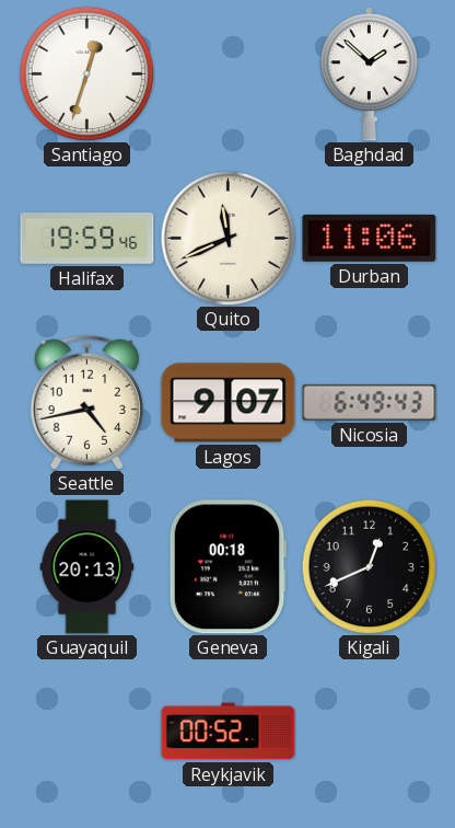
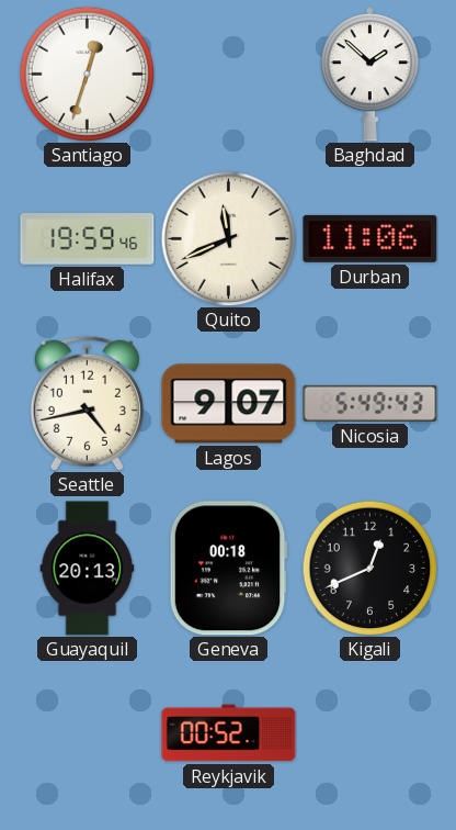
Nicosia: 6:49 -> 5:49
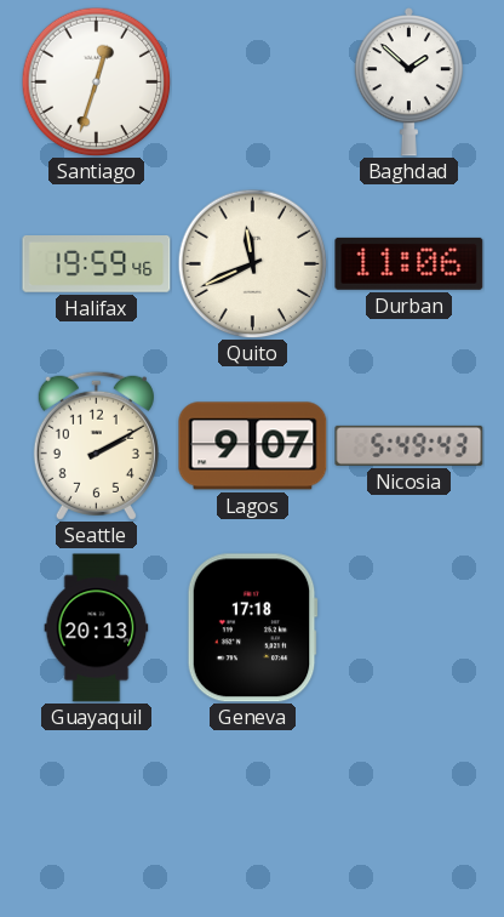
Seattle: 4:43 -> 2:10
Geneva: 00:18 -> 17:18
Kigali: 12:41 -> none
Reykjavik: 00:52 -> none
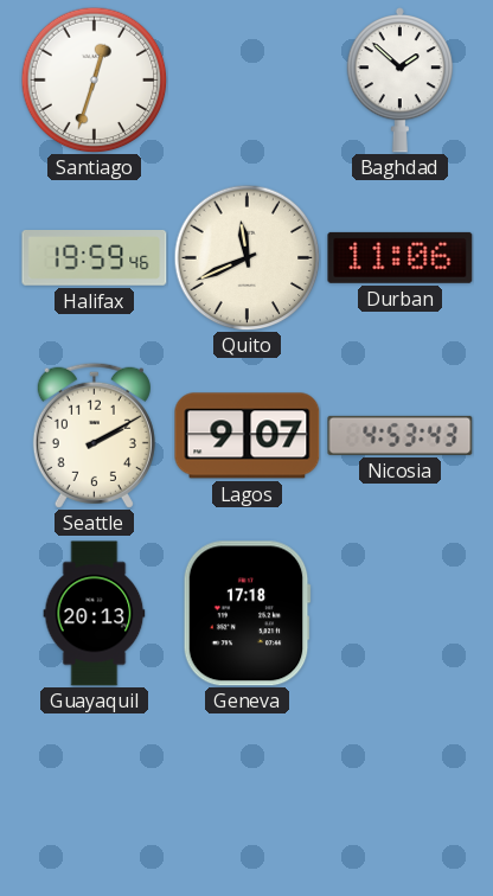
Nicosia: 5:49 -> 4:53
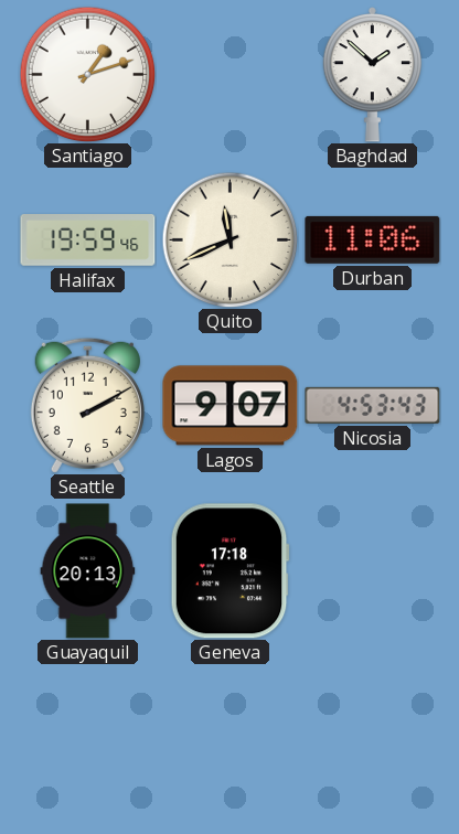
Santiago: 12:33 -> 1:12
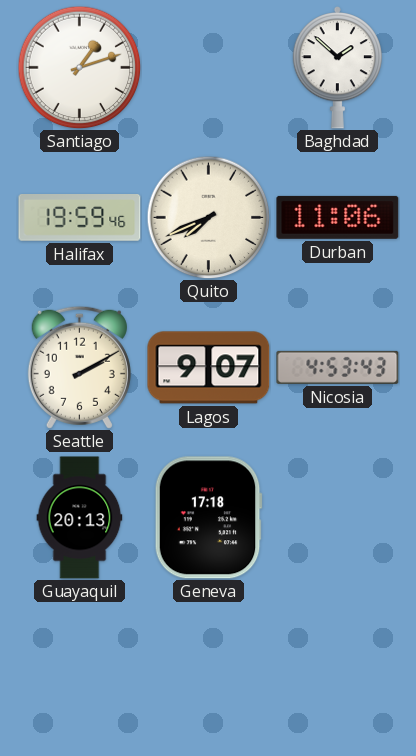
Quito: 11:41 -> 7:41
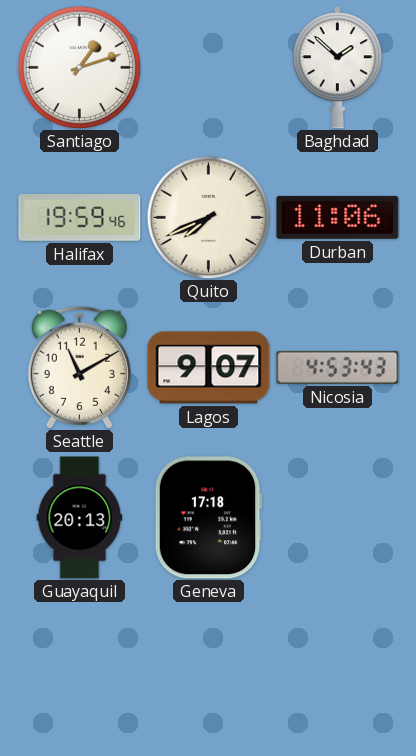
Seattle: 2:10 -> 11:10
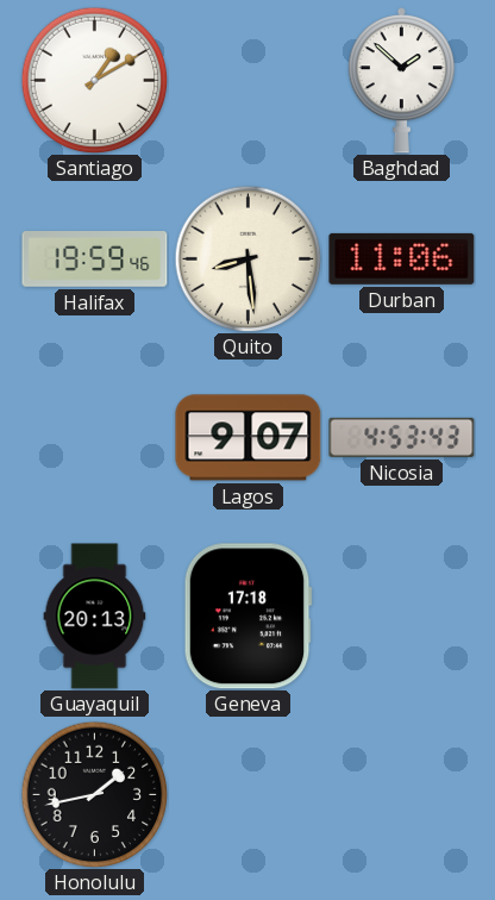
Santiago: 1:12 -> 1:10
Quito: 7:41 -> 8:29
Seattle: 11:10 -> none
Honolulu: none -> 1:43
